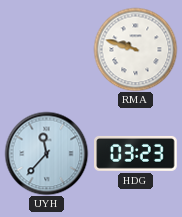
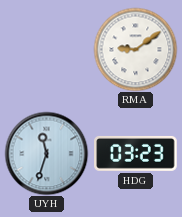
RMA: 9:48 -> 9:09
UYH: 11:37 -> 11:33
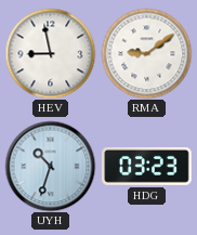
HEV: none -> 8:58
UYH: 11:33 -> 10:33
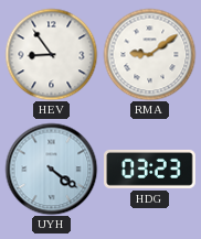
HEV: 8:58 -> 8:54
UYH: 10:33 -> 4:21
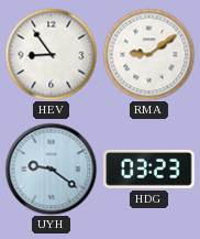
UYH: 4:21 -> 9:21
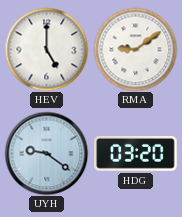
HEV: 8:54 -> 5:00
HDG: 03:23 -> 03:20
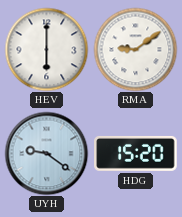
HEV: 5:00 -> 6:00
HDG: 03:20 -> 15:20
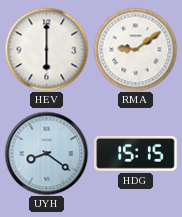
UYH: 9:21 -> 8:21
HDG: 15:20 -> 15:15
